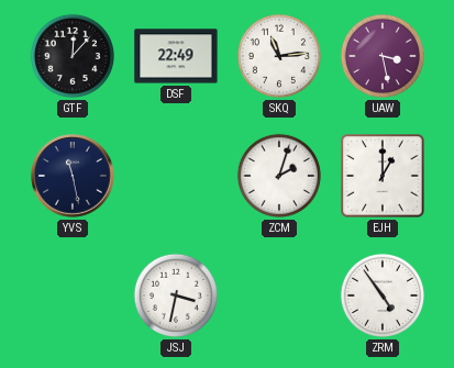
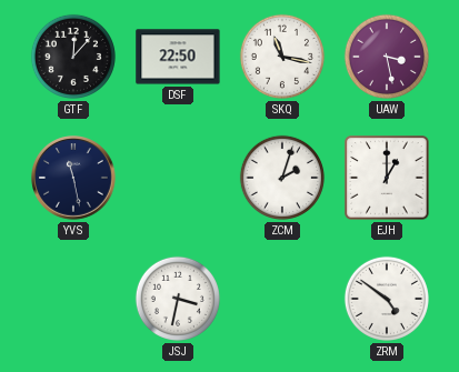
DSF: 22:49 -> 22:50
SKQ: 11:14 -> 11:17
ZRM: 4:54 -> 4:51
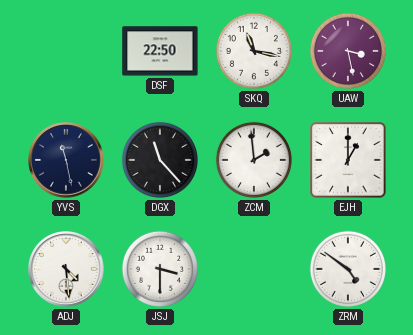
GTF: 12:07 -> none
DGX: none -> 11:23
ZCM: 2:03 -> 1:59
ADJ: none -> 4:29
JSJ: 3:32 -> 3:30
